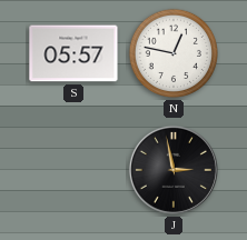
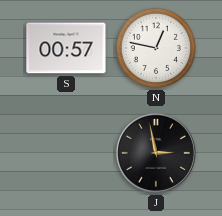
S: 05:57 -> 00:57
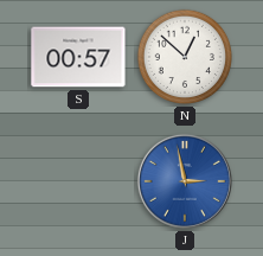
N: 12:47 -> 12:52
J dial: black -> blue
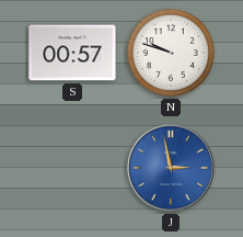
N: 12:52 -> 9:48
